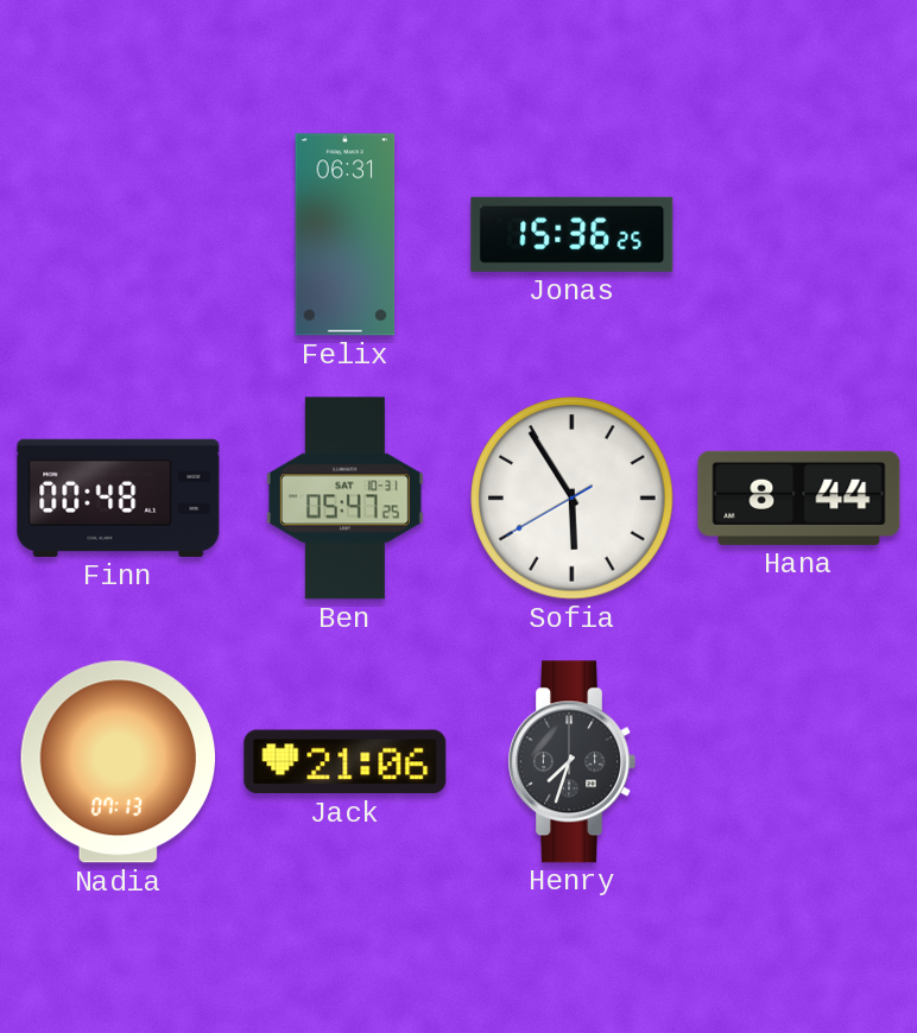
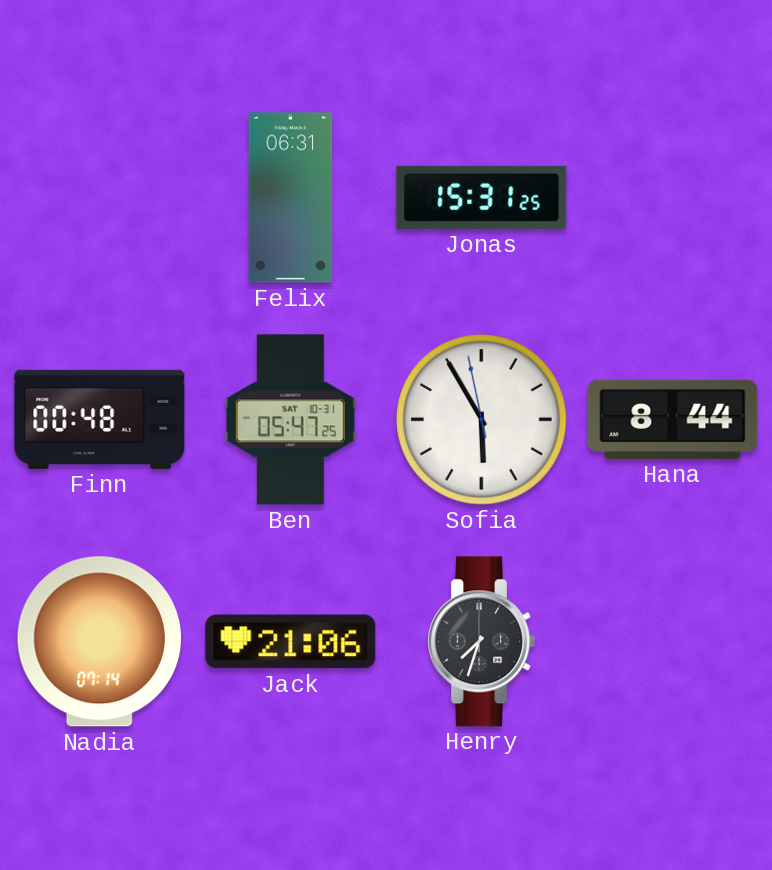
Jonas: 15:36 -> 15:31
Sofia: 5:54:40 -> 5:54:58
Nadia: 07:13 -> 07:14
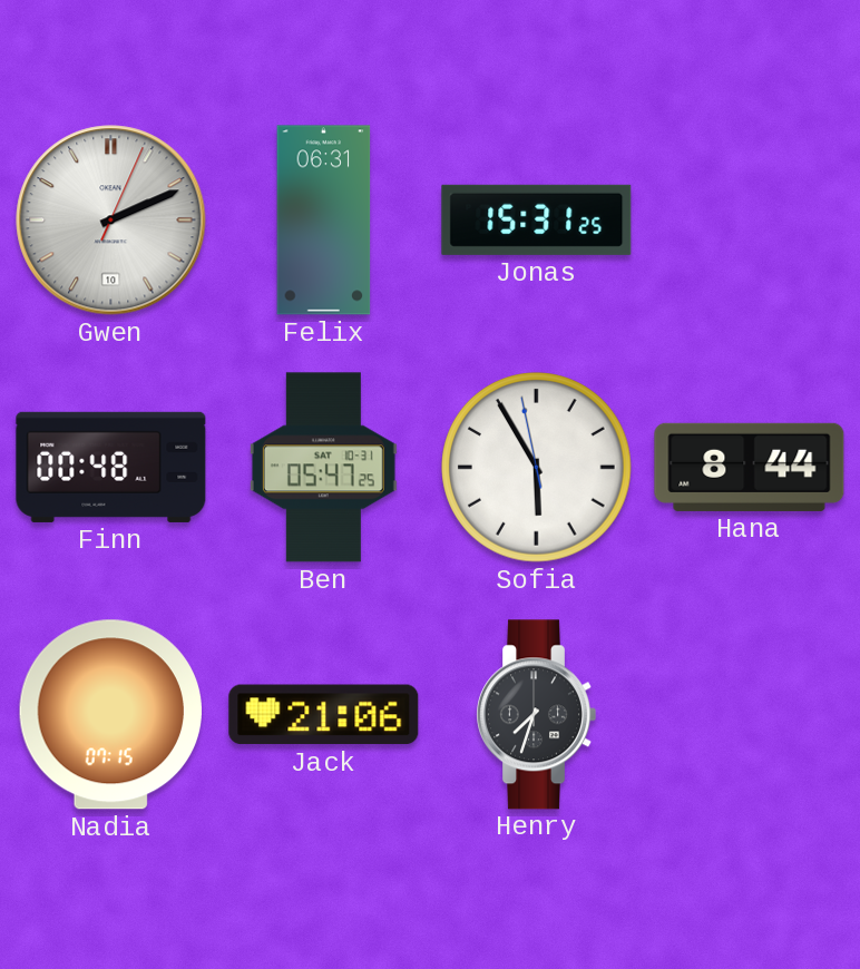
Gwen: none -> 2:11
Nadia: 07:14 -> 07:15
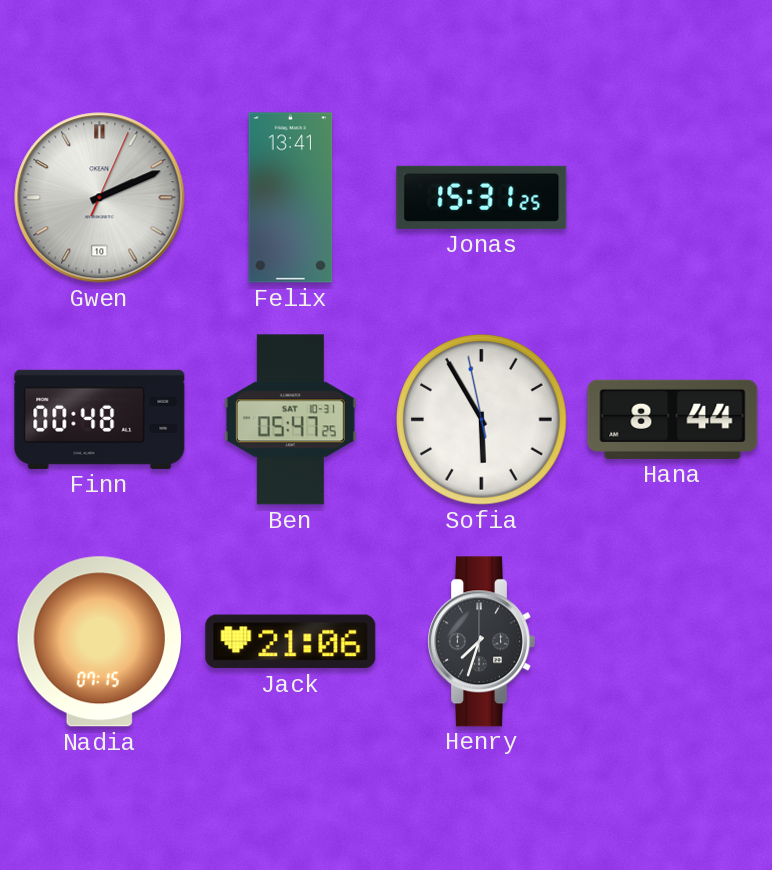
Felix: 06:31 -> 13:41
